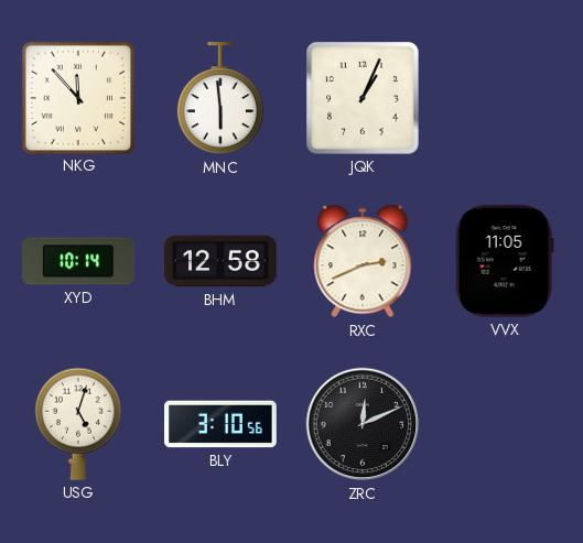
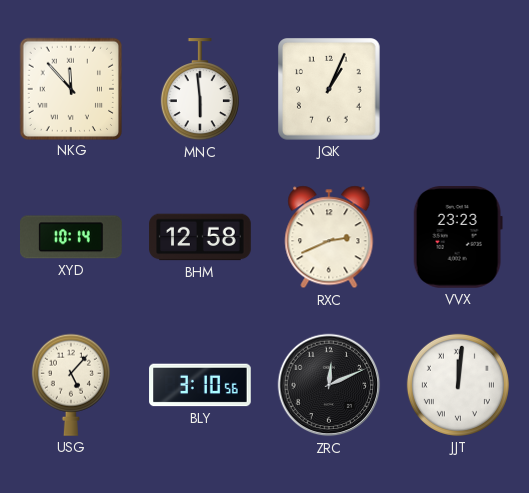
VVX: 11:05 -> 23:23
USG: 5:03 -> 5:07
JJT: none -> 12:01
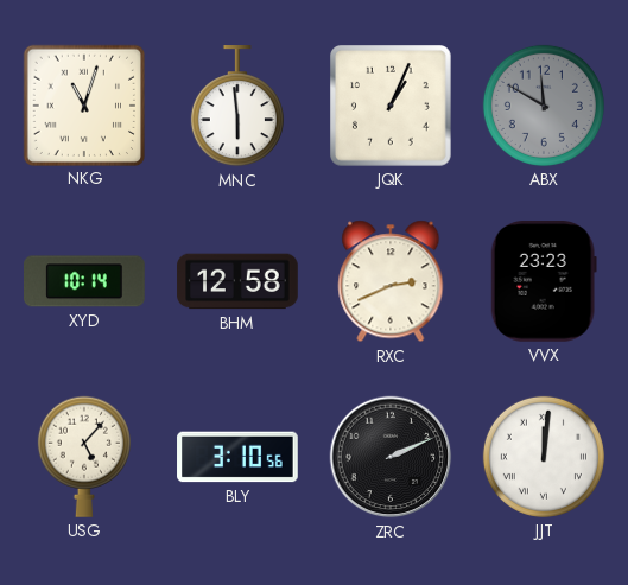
NKG: 11:53 -> 11:03
ABX: none -> 11:50
ZRC: 12:11 -> 2:11
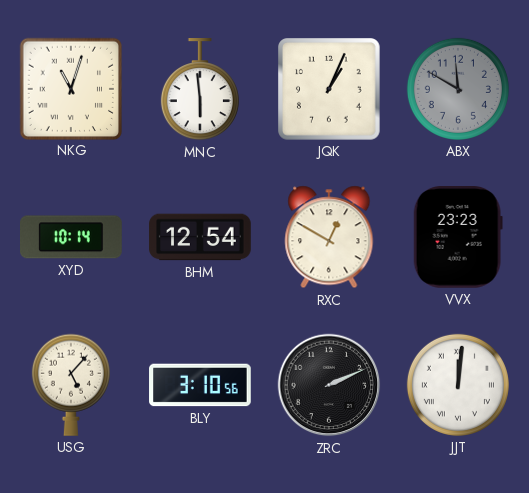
BHM: 12:58 -> 12:54
RXC: 2:41 -> 12:50
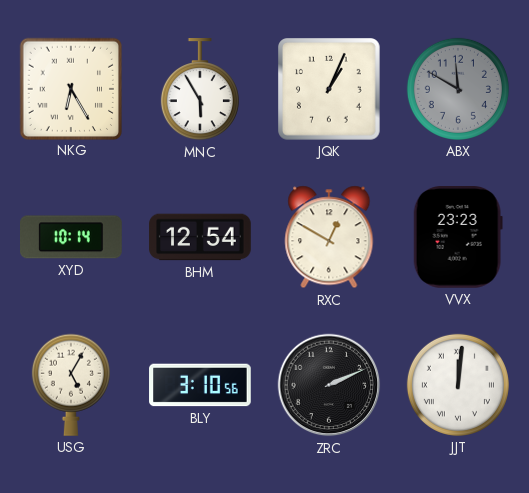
NKG: 11:03 -> 6:25
MNC: 5:59 -> 5:55
USG: 5:07 -> 5:05
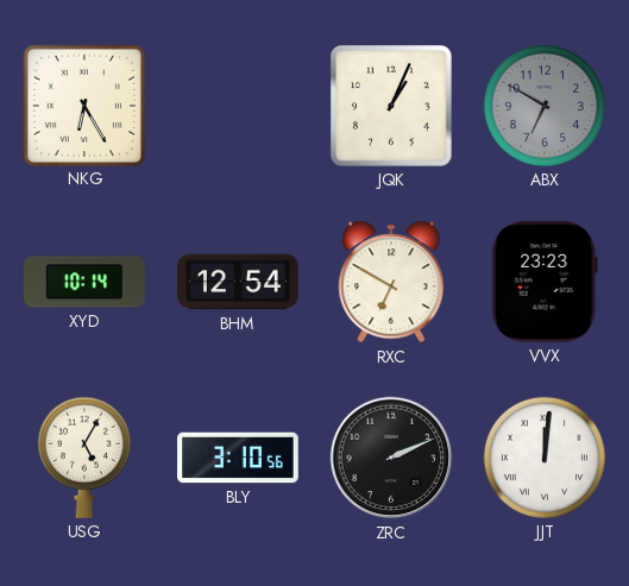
MNC: 5:55 -> none
ABX: 11:50 -> 6:50
RXC: 12:50 -> 6:50
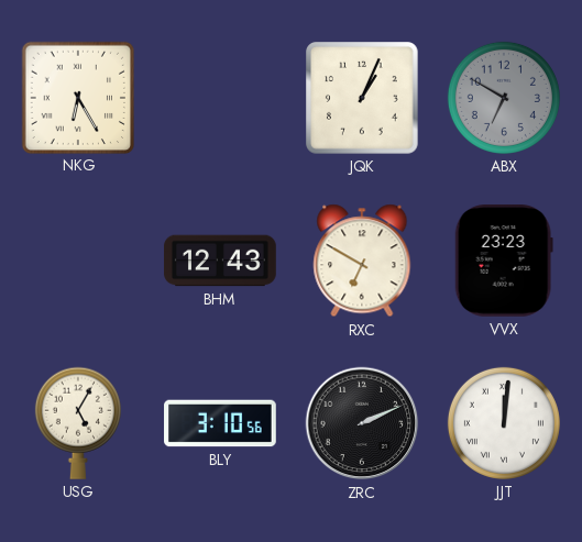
XYD: 10:14 -> none
BHM: 12:54 -> 12:43
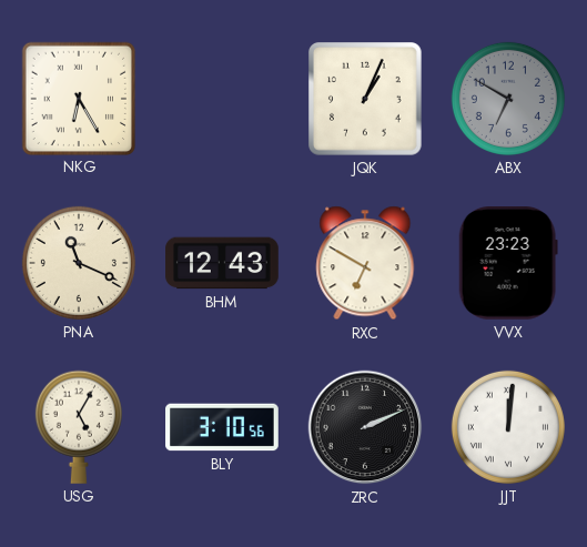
PNA: none -> 11:19
